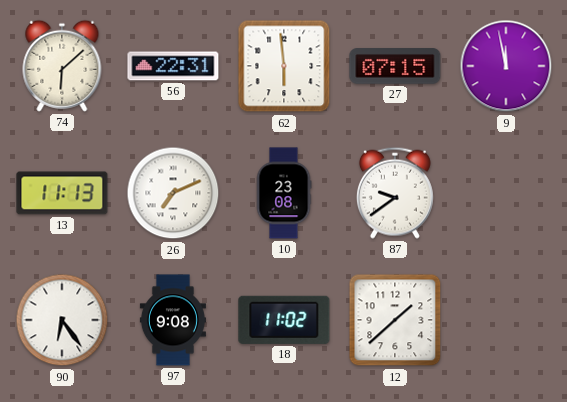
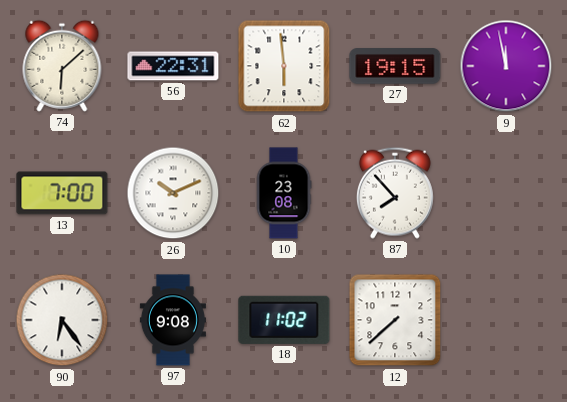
27: 07:15 -> 19:15
13: 11:13 -> 7:00
26: 7:11 -> 10:11
87: 9:39 -> 7:53
12: 1:38 -> 7:38
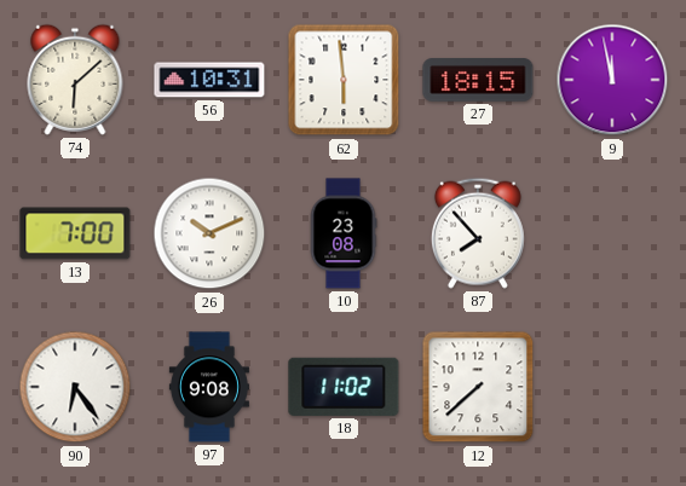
56: 22:31 -> 10:31
27: 19:15 -> 18:15
